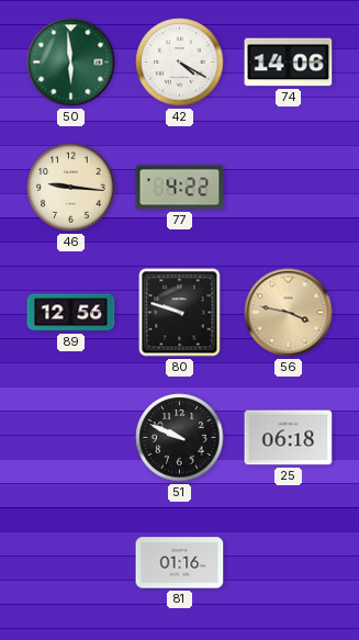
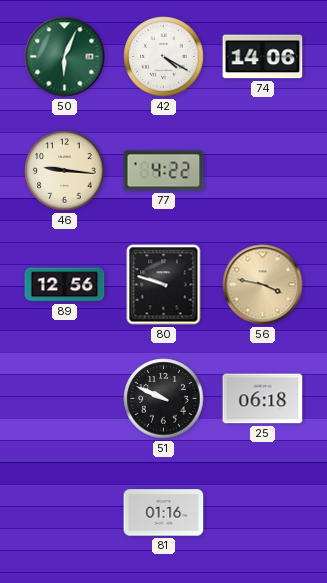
50: 5:59 -> 6:04
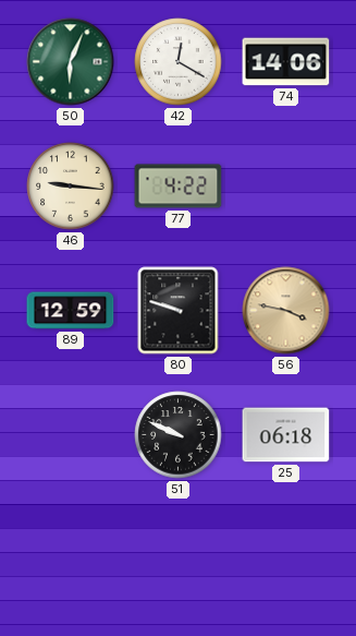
42: 4:20 -> 12:20
89: 12:56 -> 12:59
81: 01:16 -> none
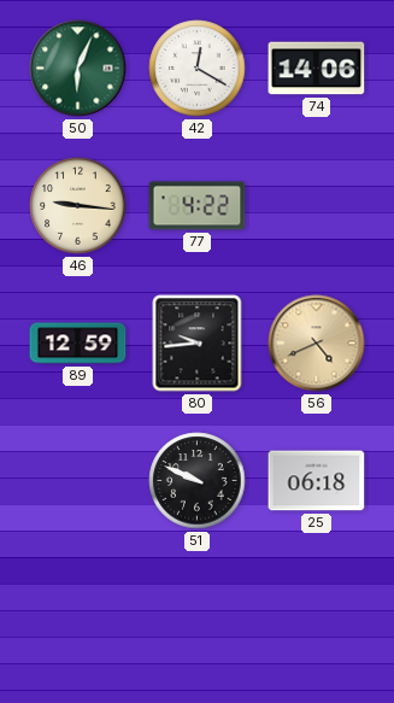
80: 9:48 -> 9:44
56: 3:47 -> 4:41
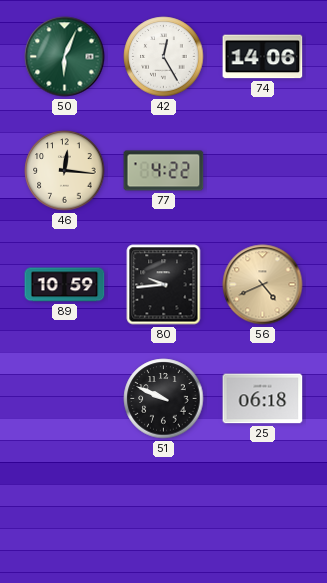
42: 12:20 -> 12:25
46: 9:16 -> 12:16
89: 12:59 -> 10:59
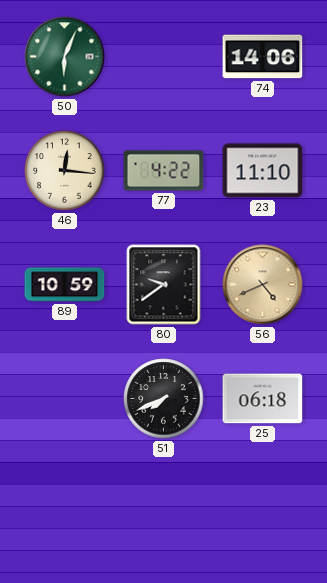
42: 12:25 -> none
23: none -> 11:10
80: 9:44 -> 9:39
51: 9:49 -> 7:41
